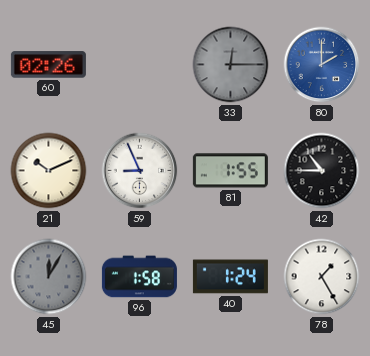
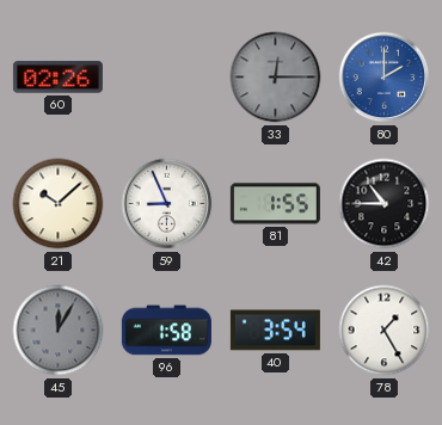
21: 10:11 -> 10:08
40: 1:24 -> 3:54
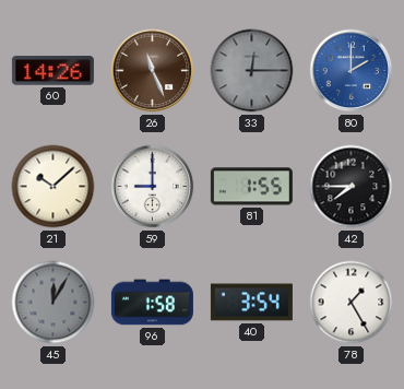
60: 02:26 -> 14:26
26: none -> 11:26
59: 8:56 -> 9:00
42: 10:45 -> 7:45
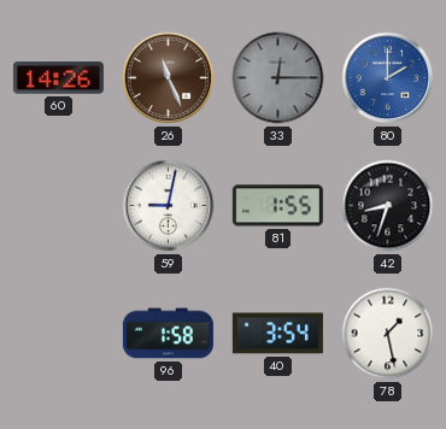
21: 10:08 -> none
59: 9:00 -> 9:02
42: 7:45 -> 8:33
45: 12:05 -> none
78: 1:25 -> 1:28
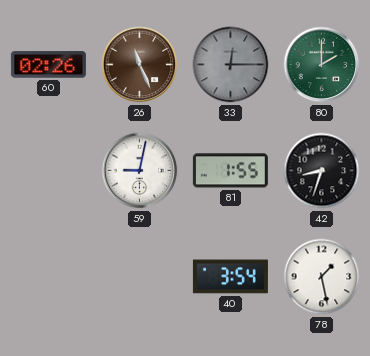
60: 14:26 -> 02:26
80 dial: blue -> green
96: 1:58 -> none
